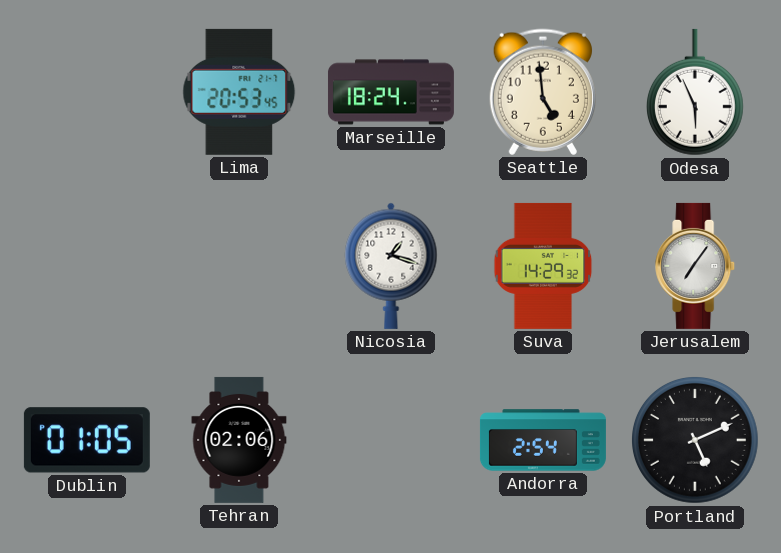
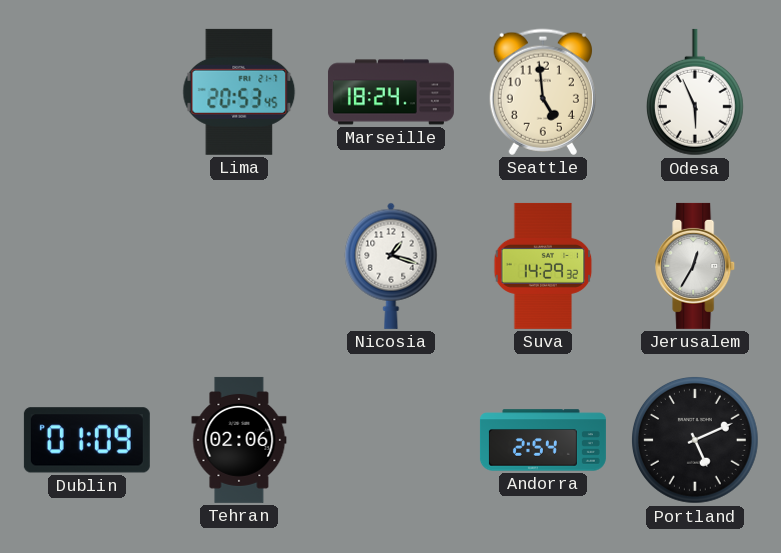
Jerusalem: 7:06 -> 12:35
Dublin: 01:05 -> 01:09
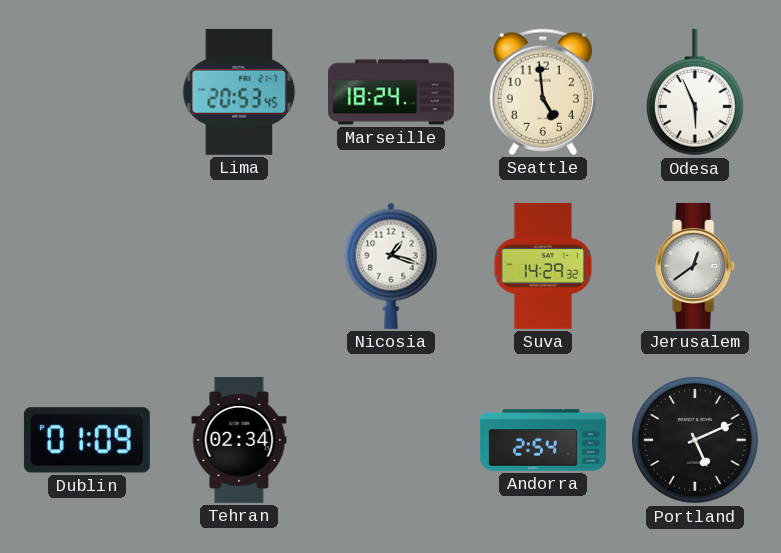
Jerusalem: 12:35 -> 12:39
Tehran: 02:06 -> 02:34
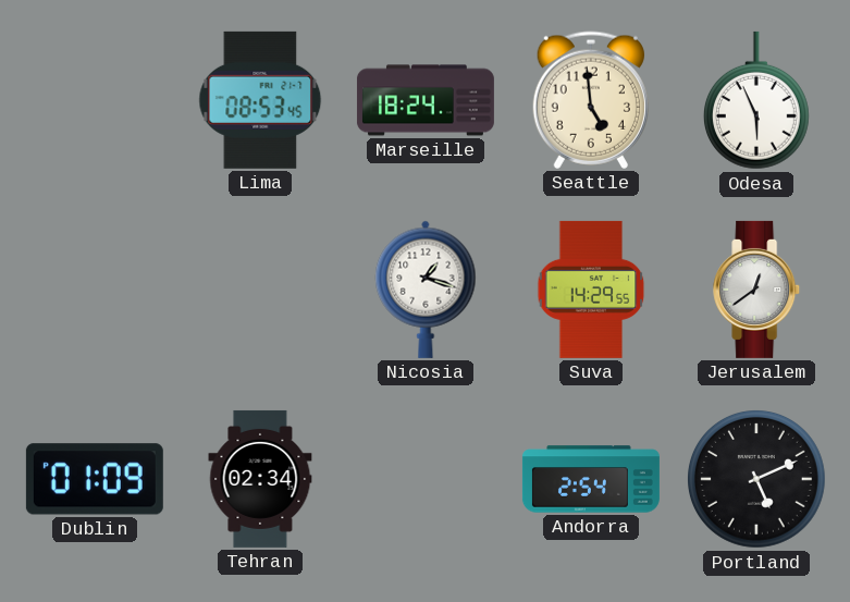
Lima: 20:53 -> 08:53
Suva: 14:29:32 -> 14:29:55
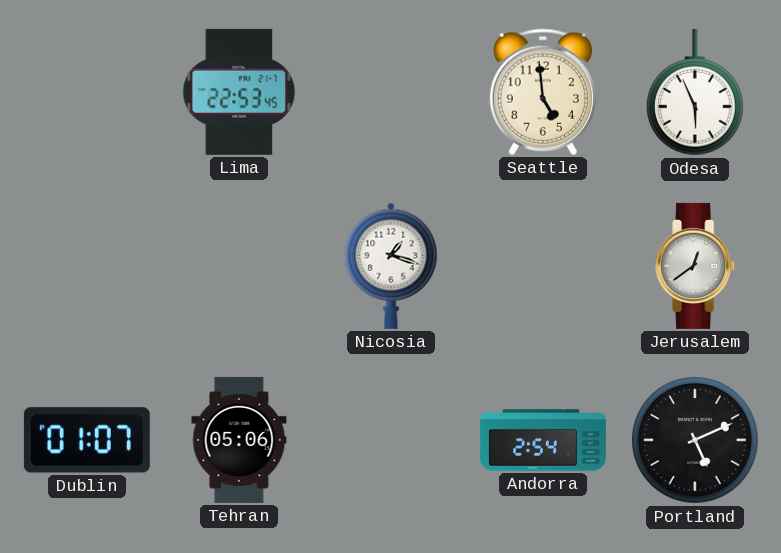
Lima: 08:53 -> 22:53
Marseille: 18:24 -> none
Suva: 14:29 -> none
Dublin: 01:09 -> 01:07
Tehran: 02:34 -> 05:06
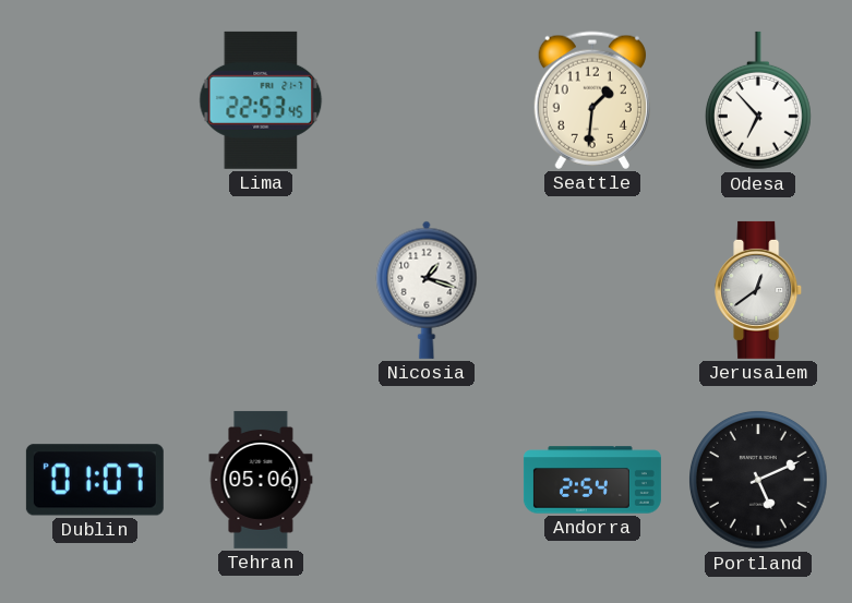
Seattle: 4:59 -> 1:31
Odesa: 5:56 -> 6:53
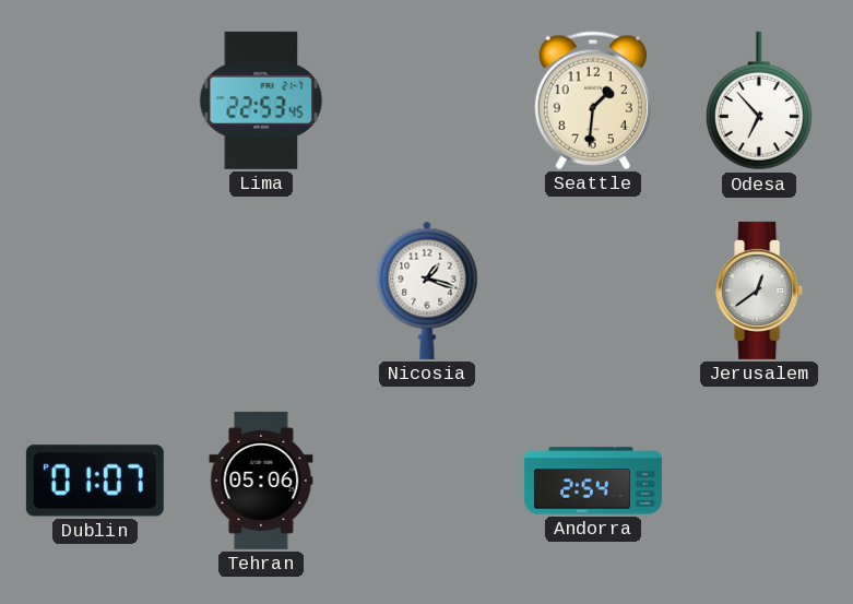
Portland: 5:11 -> none
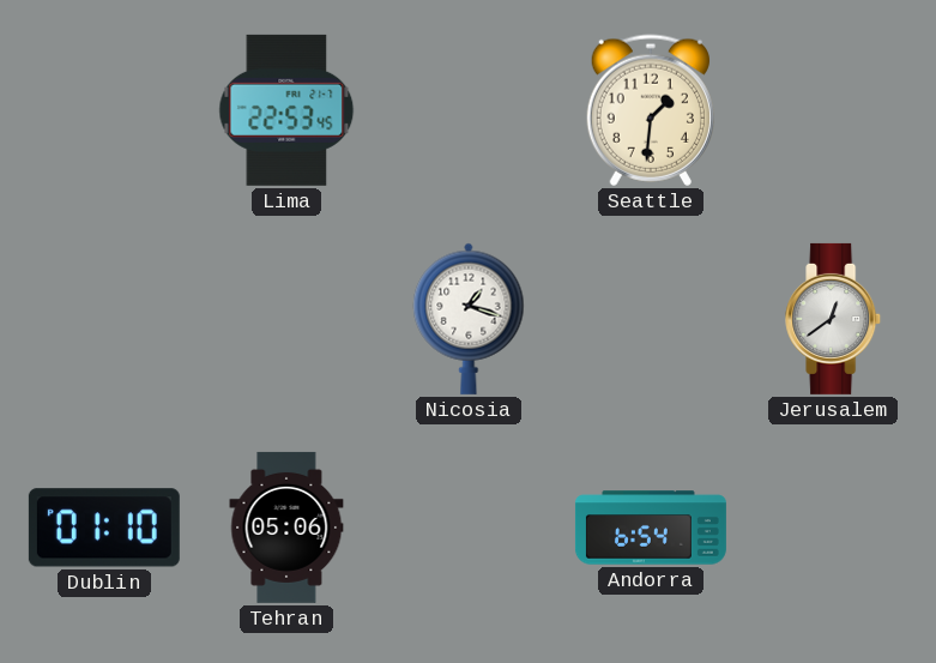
Odesa: 6:53 -> none
Dublin: 01:07 -> 01:10
Andorra: 2:54 -> 6:54
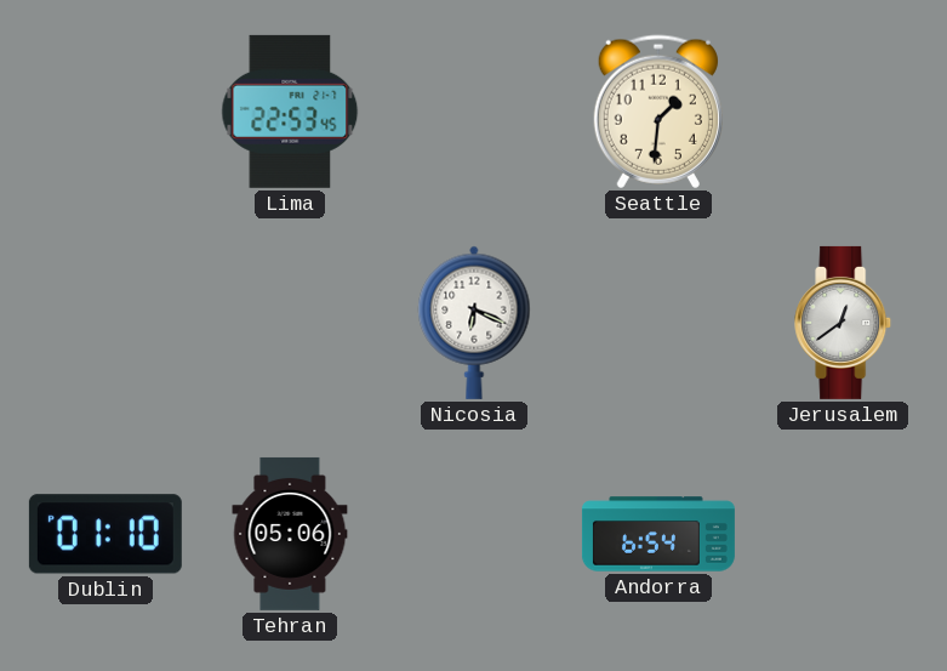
Nicosia: 1:18 -> 6:19
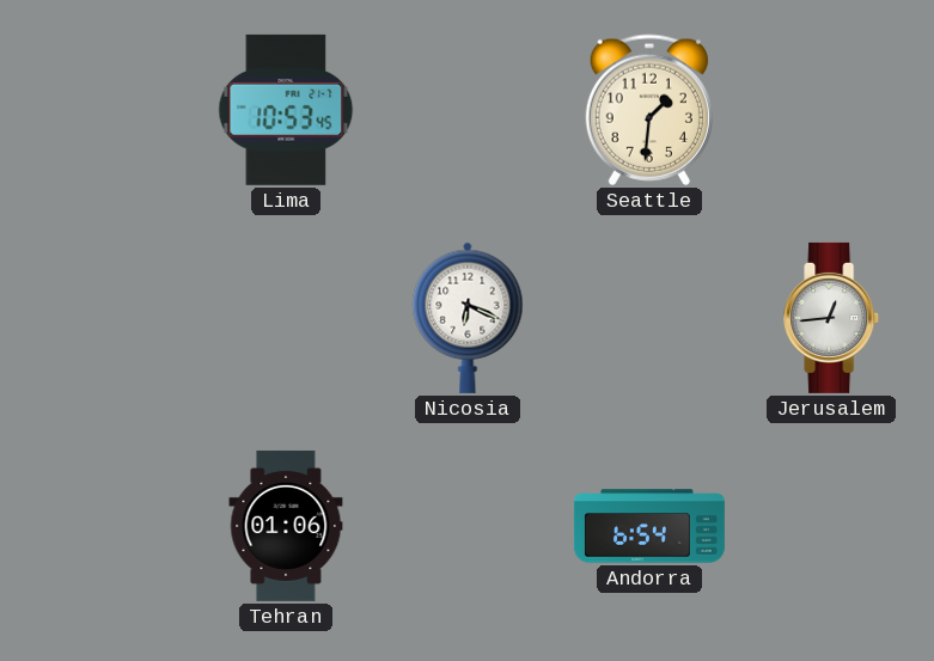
Lima: 22:53 -> 10:53
Jerusalem: 12:39 -> 12:44
Dublin: 01:10 -> none
Tehran: 05:06 -> 01:06
